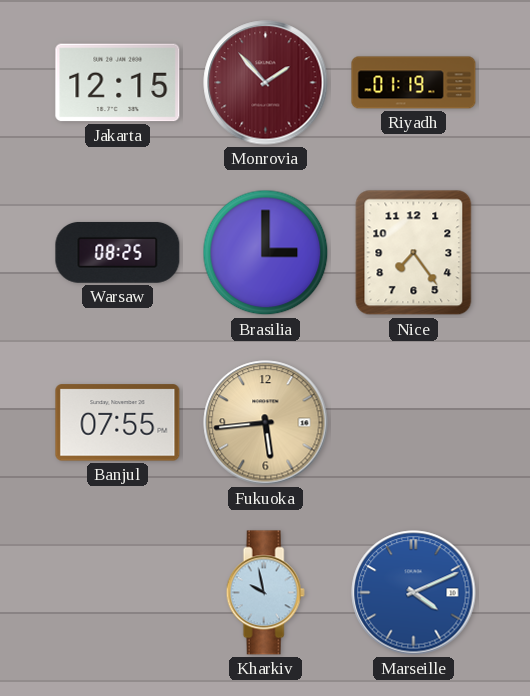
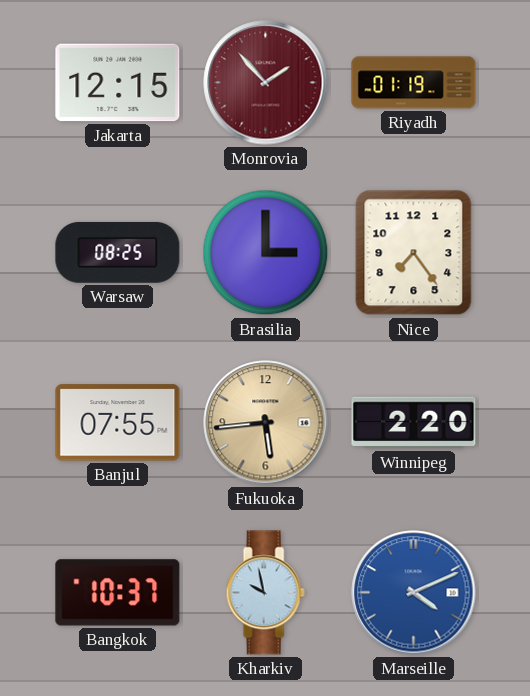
Winnipeg: none -> 2:20
Bangkok: none -> 10:37
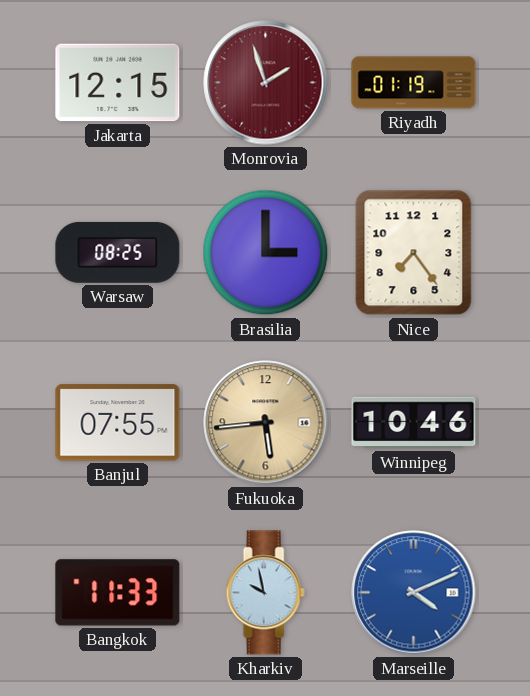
Monrovia: 1:53 -> 1:57
Winnipeg: 2:20 -> 10:46
Bangkok: 10:37 -> 11:33
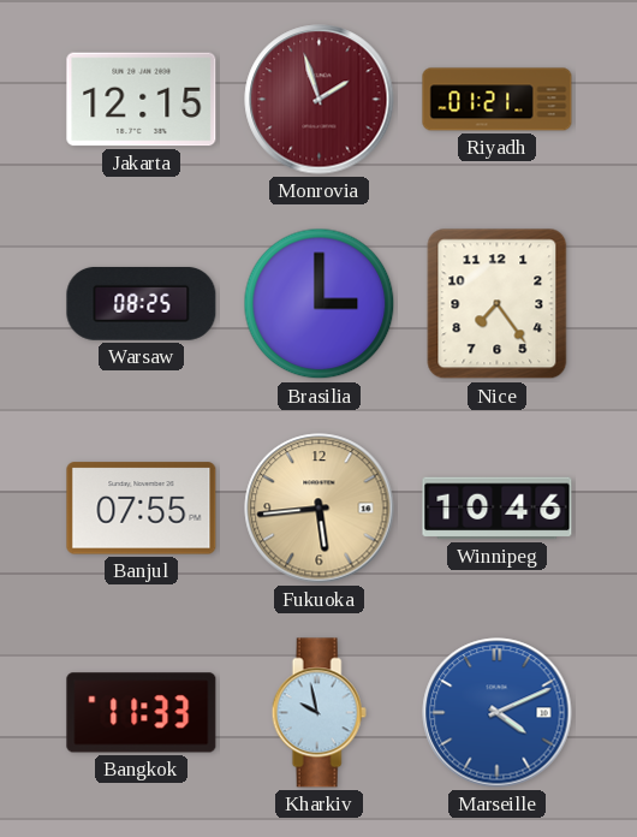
Riyadh: 01:19 -> 01:21
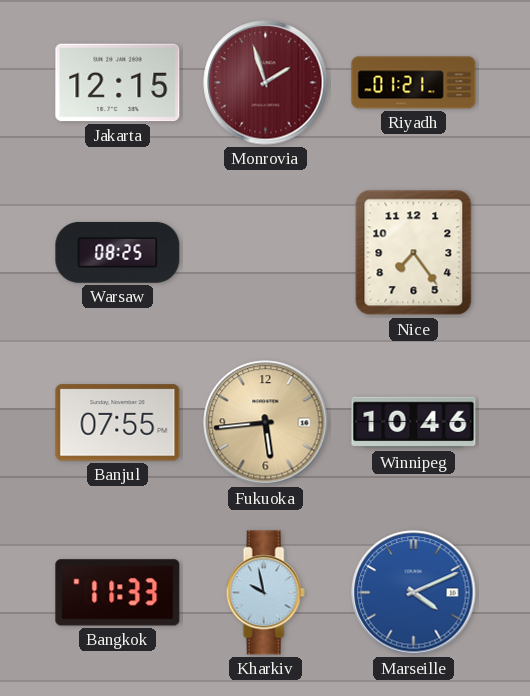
Brasilia: 3:00 -> none
